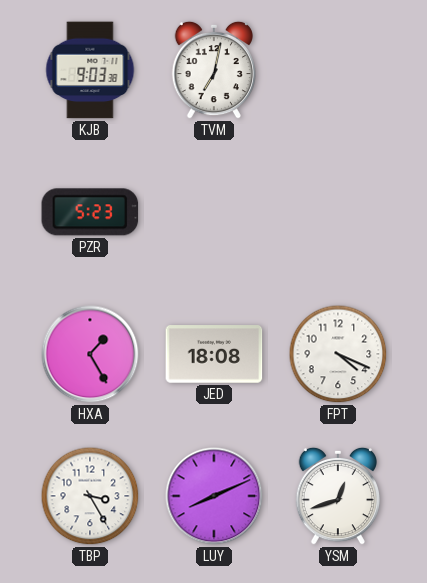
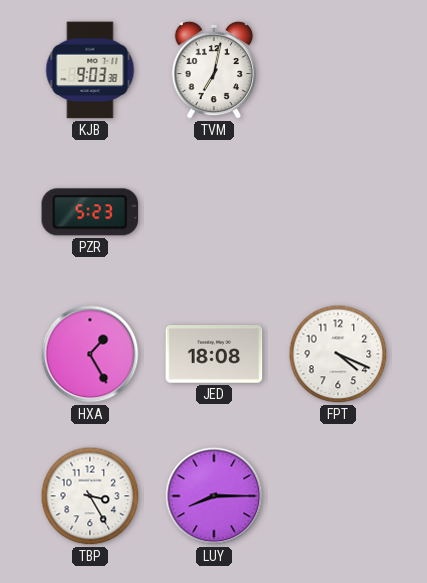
LUY: 8:11 -> 8:15
YSM: 12:42 -> none
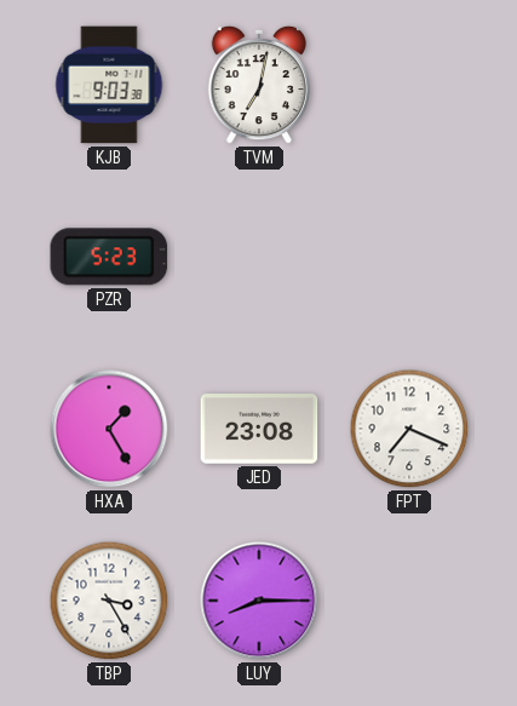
JED: 18:08 -> 23:08
FPT: 4:19 -> 7:19
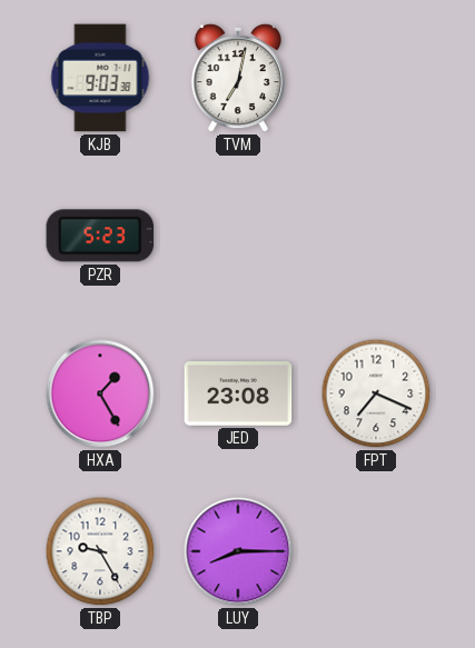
TBP: 3:25 -> 9:25
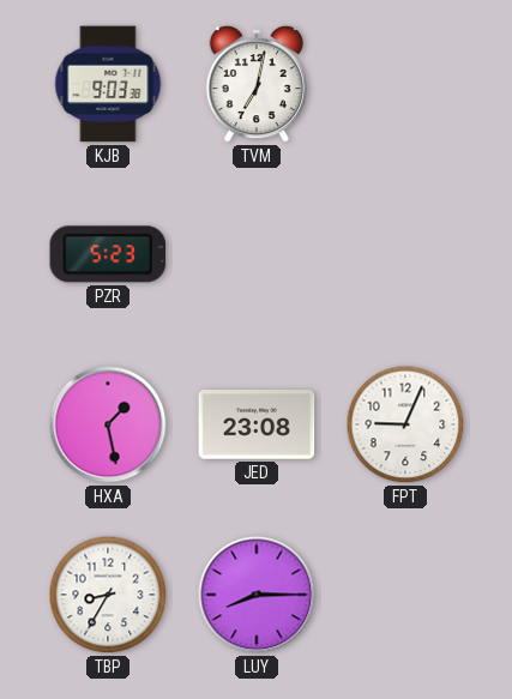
HXA: 1:25 -> 1:28
FPT: 7:19 -> 9:04
TBP: 9:25 -> 8:35
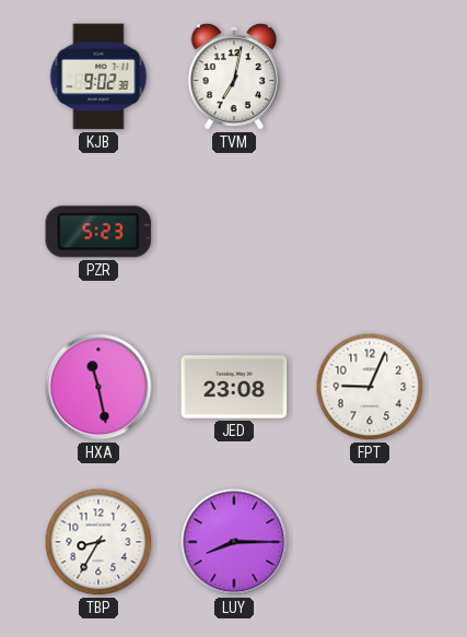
KJB: 9:03 -> 9:02
HXA: 1:28 -> 11:28
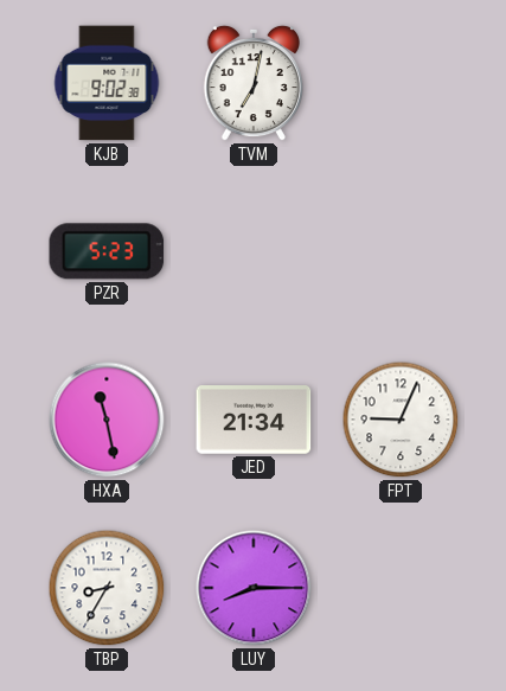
JED: 23:08 -> 21:34
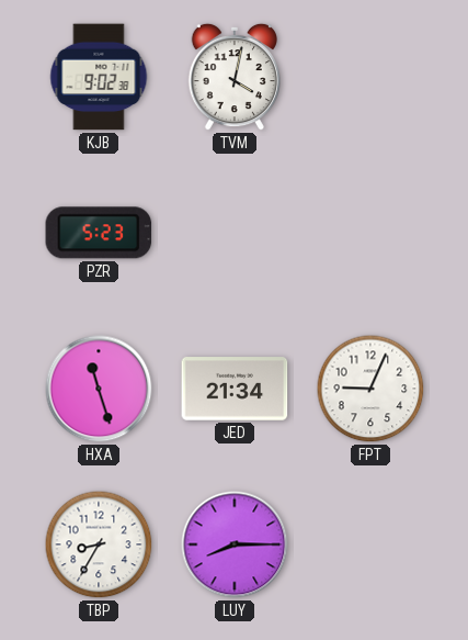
TVM: 7:02 -> 4:02
HXA: 11:28 -> 11:27
